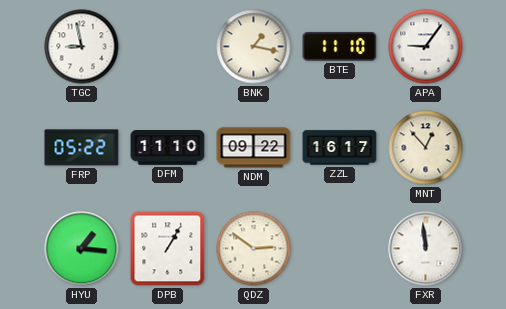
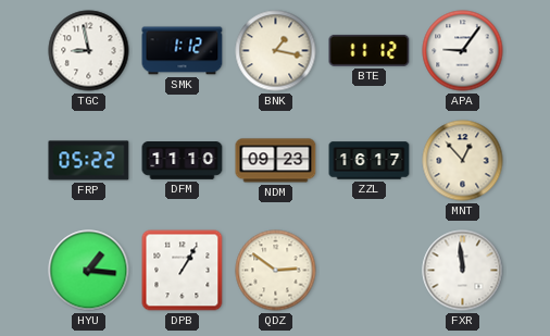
SMK: none -> 1:12
BTE: 11:10 -> 11:12
NDM: 09:22 -> 09:23
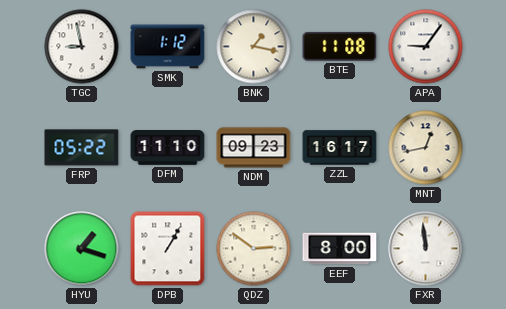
BTE: 11:12 -> 11:08
MNT: 12:53 -> 12:43
HYU: 1:16 -> 1:18
EEF: none -> 8:00
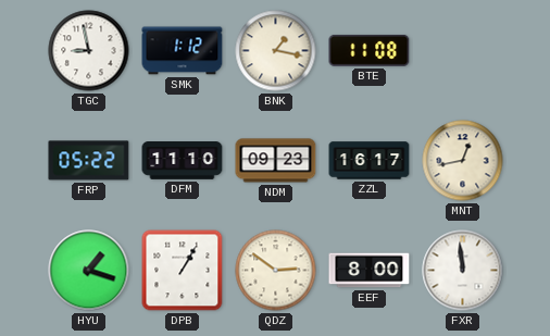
APA: 9:06 -> none
